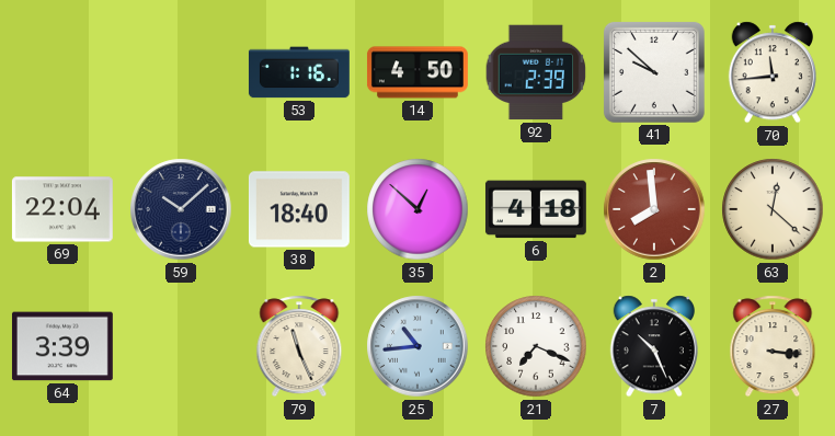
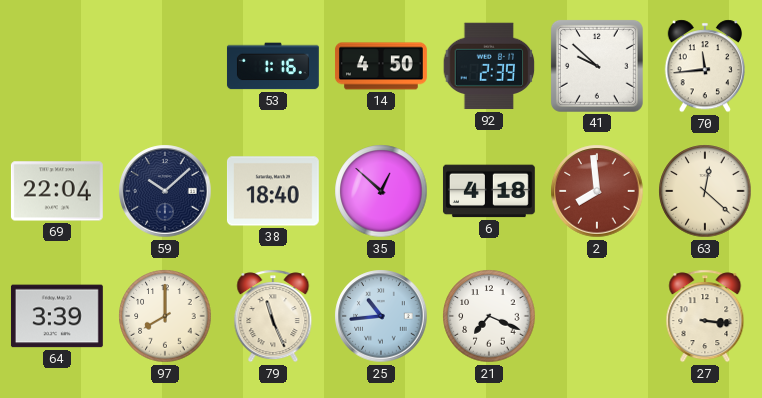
97: none -> 8:00
7: 10:26 -> none
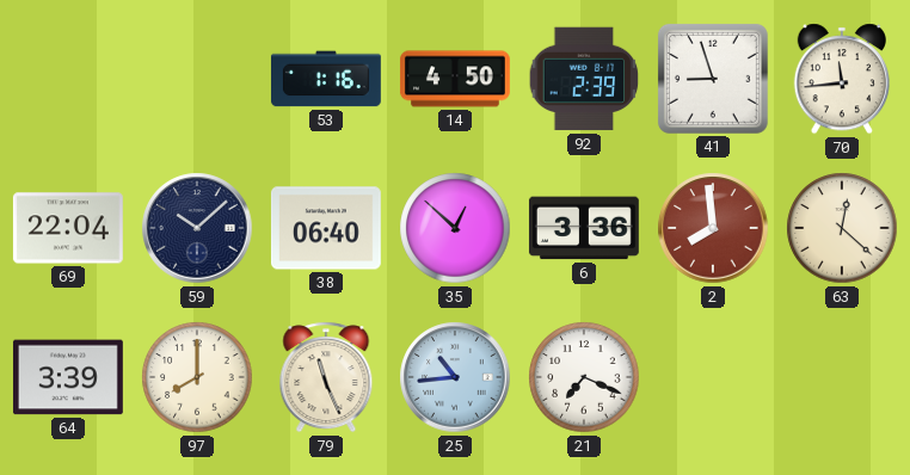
41: 9:52 -> 8:57
38: 18:40 -> 06:40
6: 4:18 -> 3:36
27: 3:16 -> none
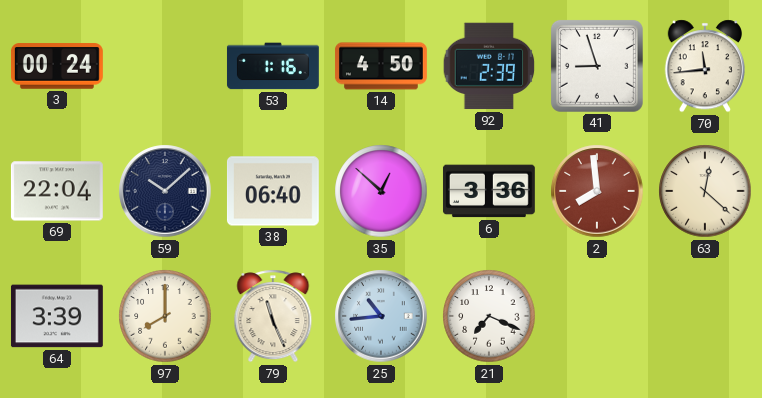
3: none -> 00:24
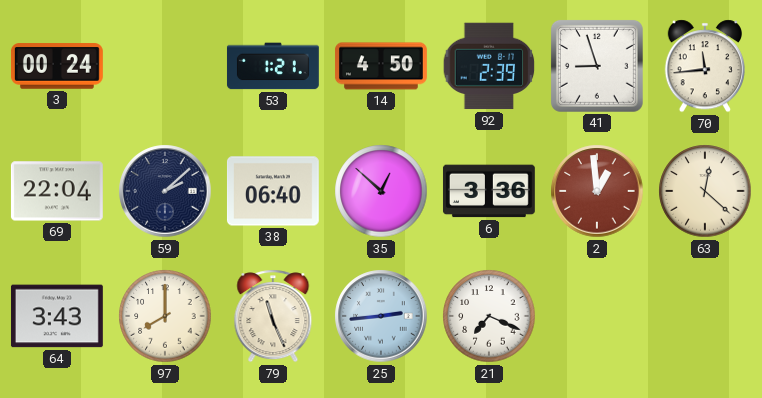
53: 1:16 -> 1:21
59: 10:08 -> 2:08
2: 7:59 -> 12:59
64: 3:39 -> 3:43
25: 10:44 -> 2:44
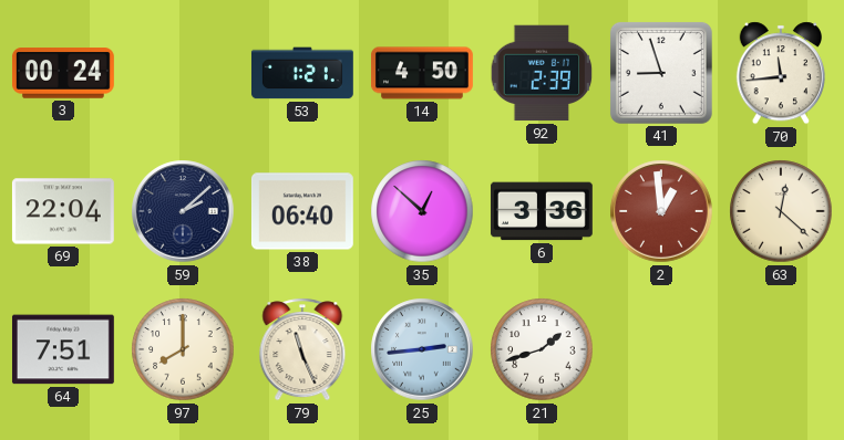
64: 3:43 -> 7:51
21: 7:19 -> 1:42
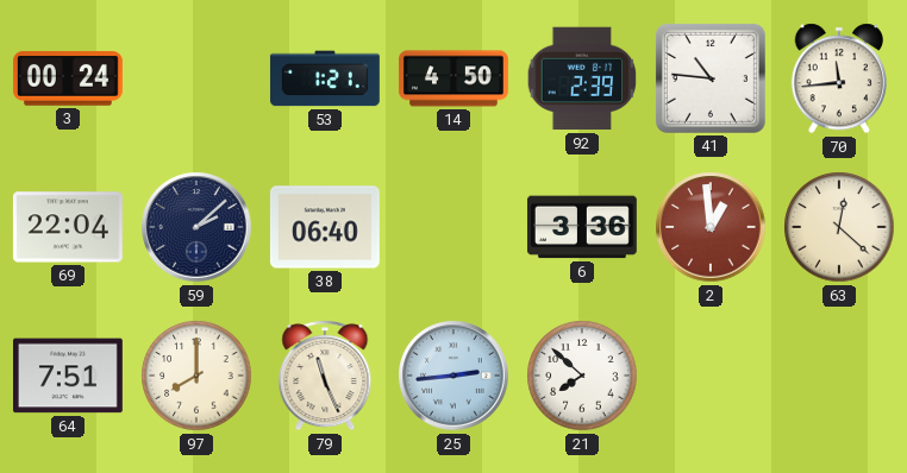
41: 8:57 -> 10:46
35: 12:52 -> none
21: 1:42 -> 7:52
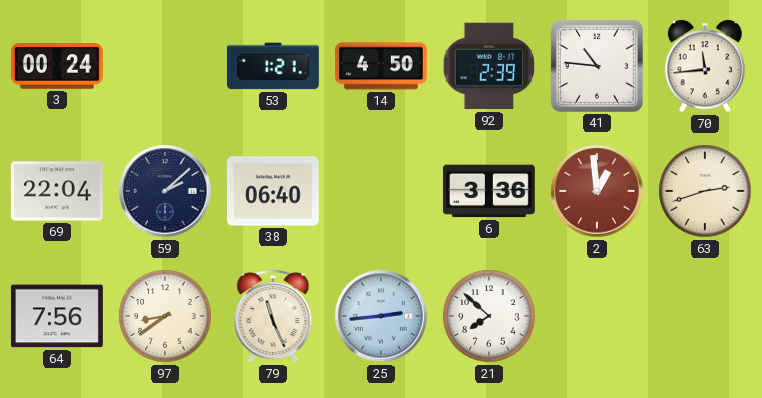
63: 12:22 -> 2:42
64: 7:51 -> 7:56
97: 8:00 -> 8:39
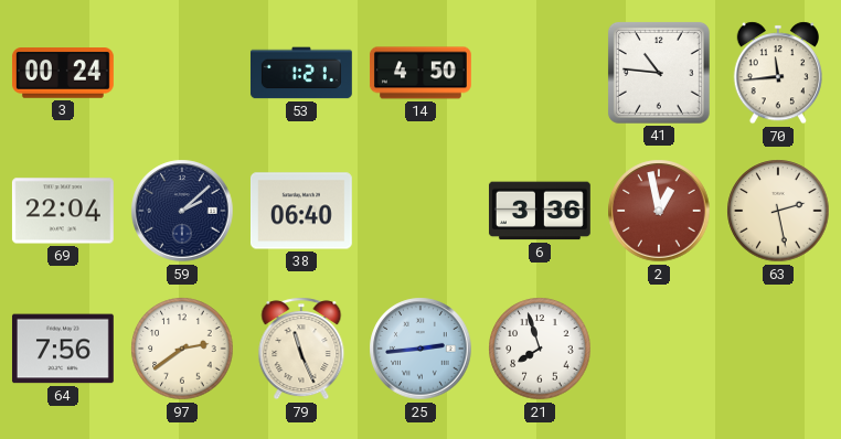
92: 2:39 -> none
2: 12:59 -> 12:58
63: 2:42 -> 2:28
97: 8:39 -> 2:39
21: 7:52 -> 7:57
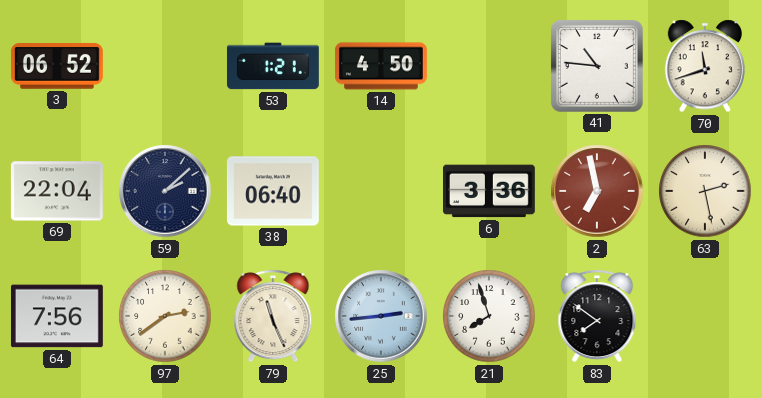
3: 00:24 -> 06:52
70: 11:44 -> 11:42
2: 12:58 -> 6:58
83: none -> 7:51
